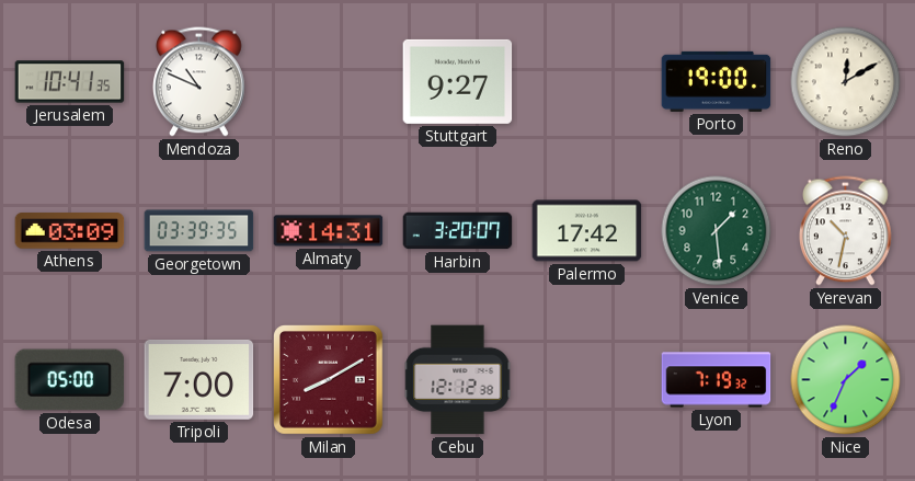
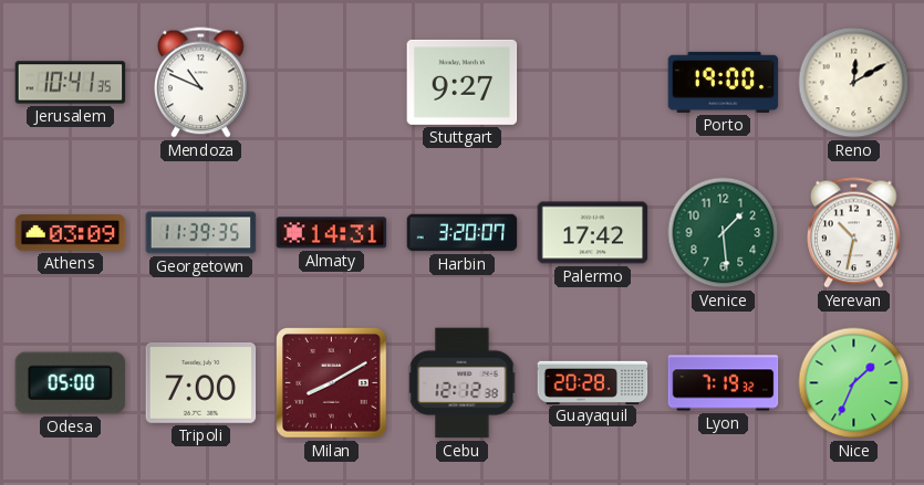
Georgetown: 03:39 -> 11:39
Guayaquil: none -> 20:28
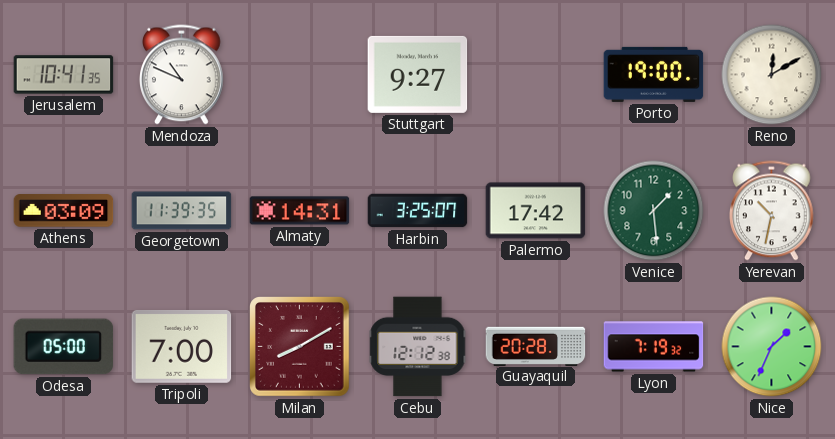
Harbin: 3:20 -> 3:25
